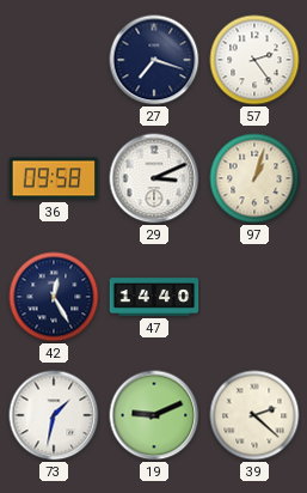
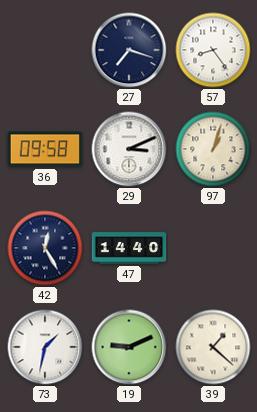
57: 2:24 -> 8:24
39: 2:22 -> 1:22
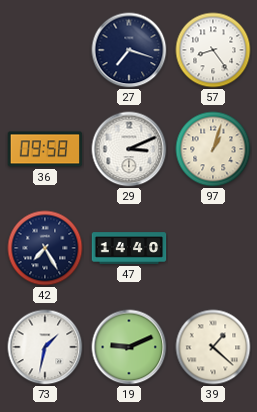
42: 12:25 -> 7:25
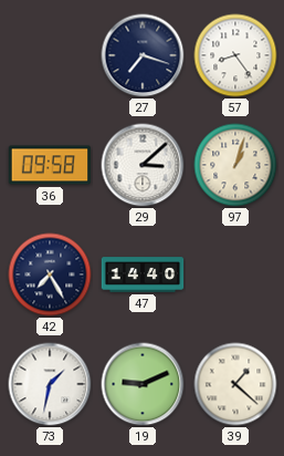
29: 3:11 -> 3:08
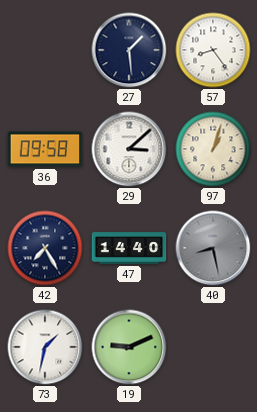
27: 7:18 -> 1:29
40: none -> 8:28
39: 1:22 -> none
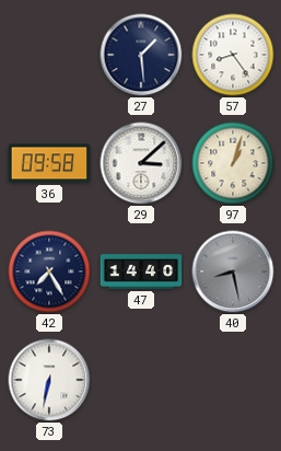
73: 1:32 -> 6:32
19: 9:11 -> none
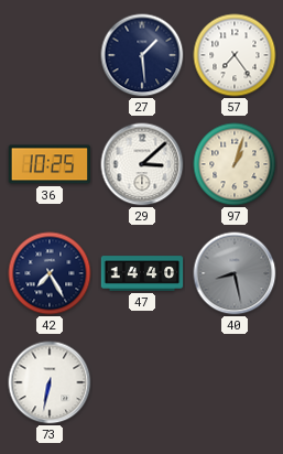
57: 8:24 -> 7:24
36: 09:58 -> 10:25
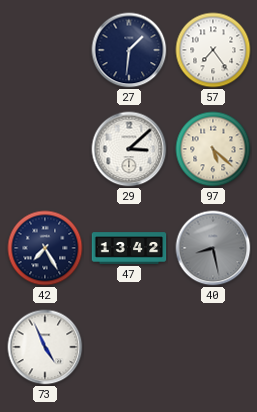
27: 1:29 -> 1:31
36: 10:25 -> none
97: 1:03 -> 5:22
47: 14:40 -> 13:42
73: 6:32 -> 4:56
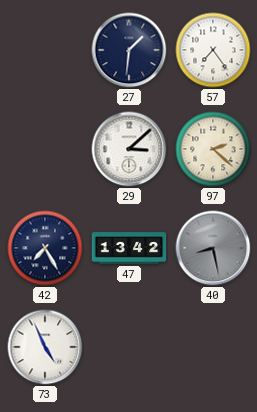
97: 5:22 -> 2:22
